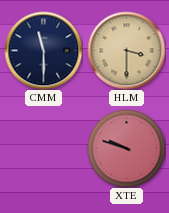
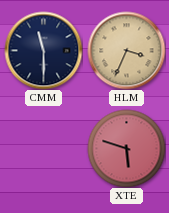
HLM: 3:30 -> 3:34
XTE: 9:48 -> 5:48
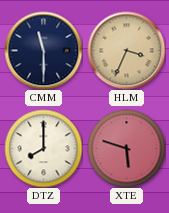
DTZ: none -> 8:00
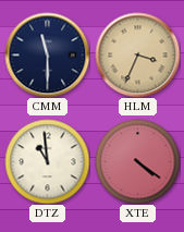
DTZ: 8:00 -> 10:59
XTE: 5:48 -> 4:21
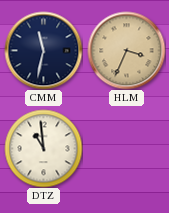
CMM: 11:30 -> 11:32
XTE: 4:21 -> none
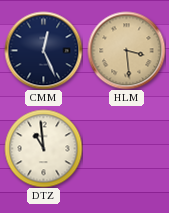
CMM: 11:32 -> 12:26
HLM: 3:34 -> 3:29
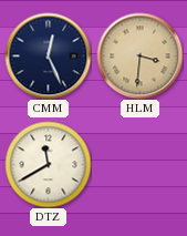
HLM: 3:29 -> 3:31
DTZ: 10:59 -> 11:40
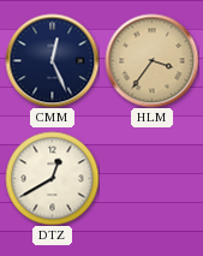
HLM: 3:31 -> 3:36
DTZ: 11:40 -> 12:40
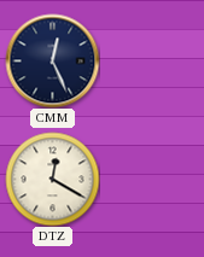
HLM: 3:36 -> none
DTZ: 12:40 -> 12:20
